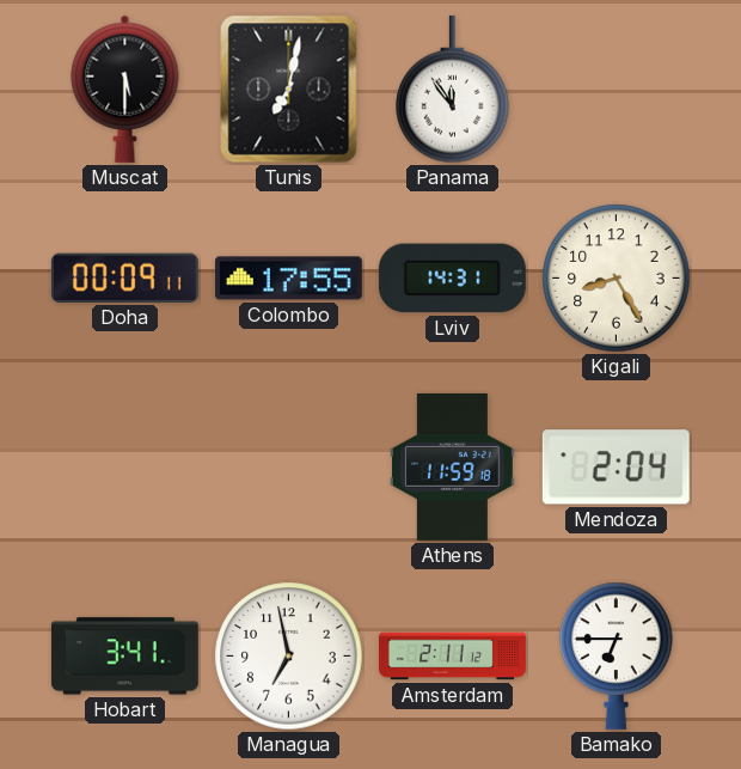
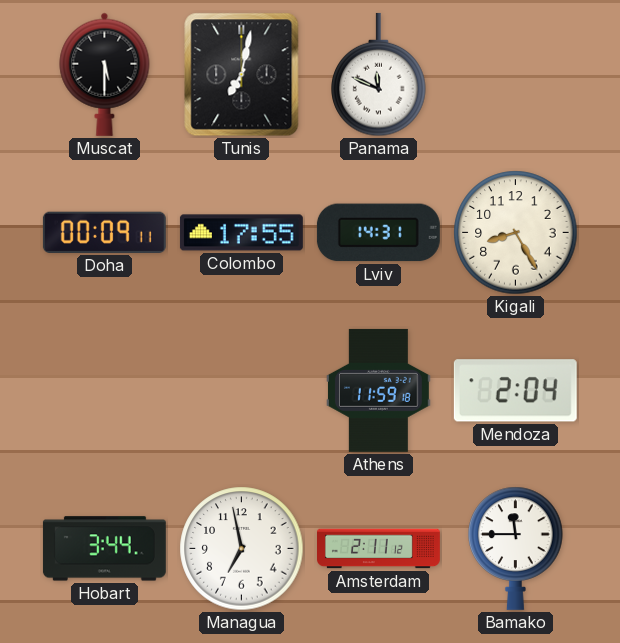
Panama: 11:54 -> 11:49
Hobart: 3:41 -> 3:44
Bamako: 6:45 -> 11:45
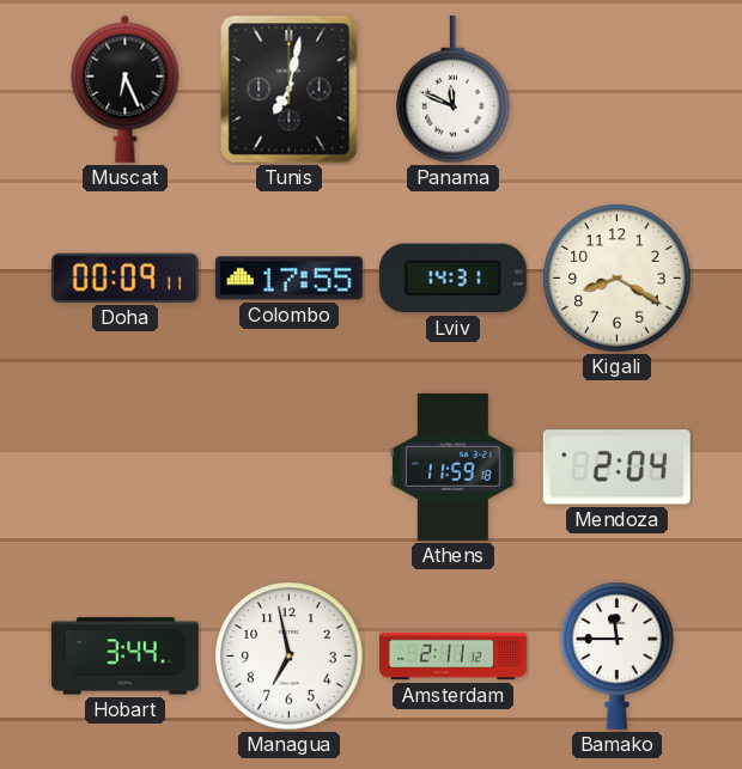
Muscat: 5:30 -> 6:26
Kigali: 8:25 -> 8:20
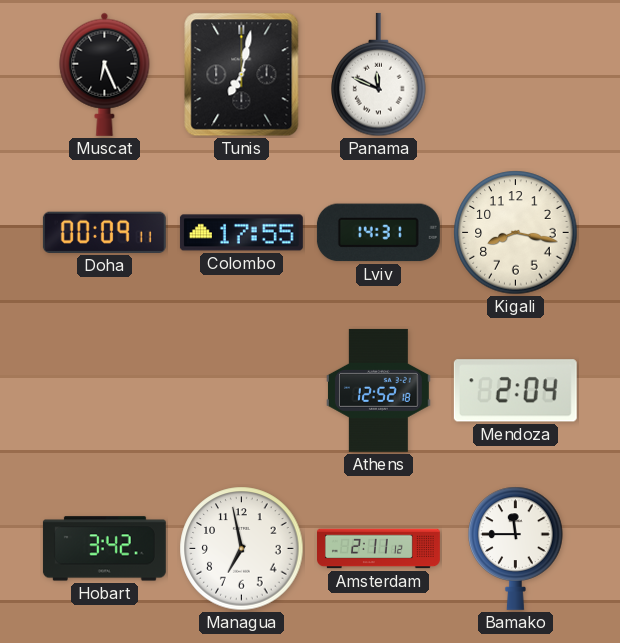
Kigali: 8:20 -> 8:17
Athens: 11:59 -> 12:52
Hobart: 3:44 -> 3:42
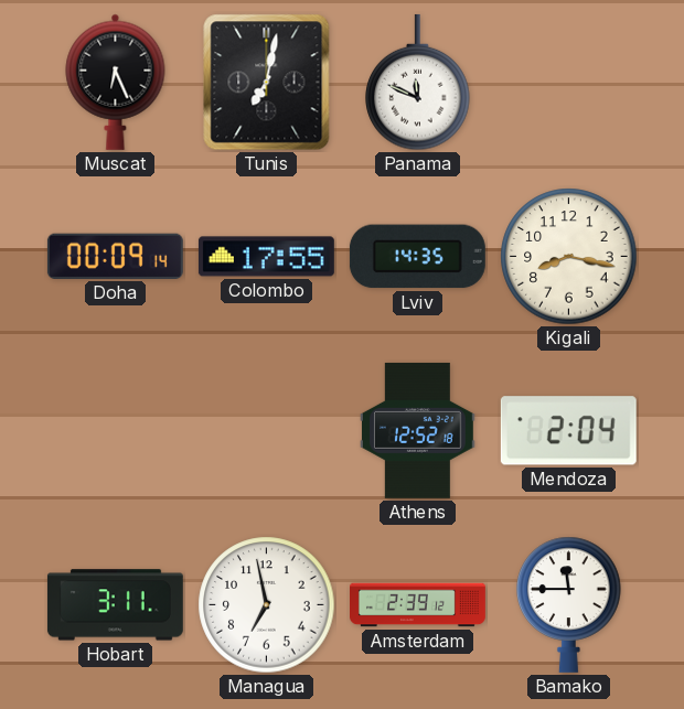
Doha: 00:09:11 -> 00:09:14
Lviv: 14:31 -> 14:35
Hobart: 3:42 -> 3:11
Amsterdam: 2:11 -> 2:39
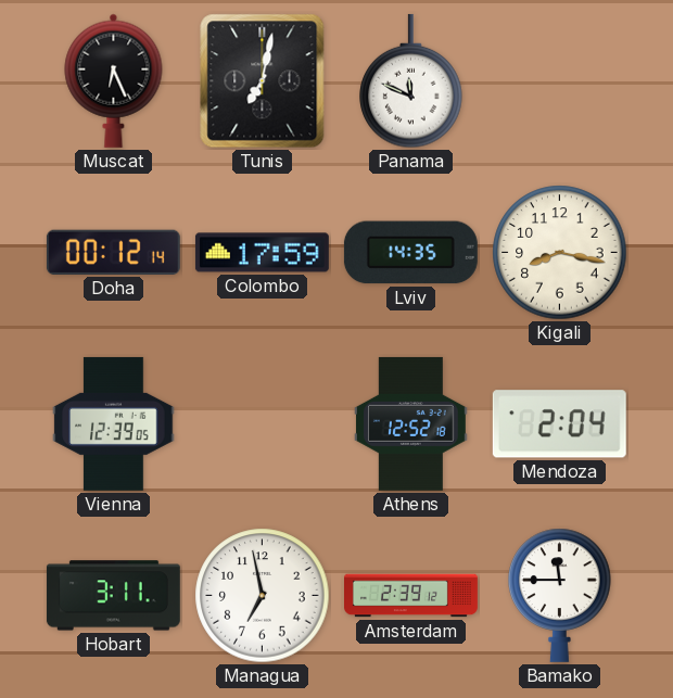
Doha: 00:09 -> 00:12
Colombo: 17:55 -> 17:59
Vienna: none -> 12:39
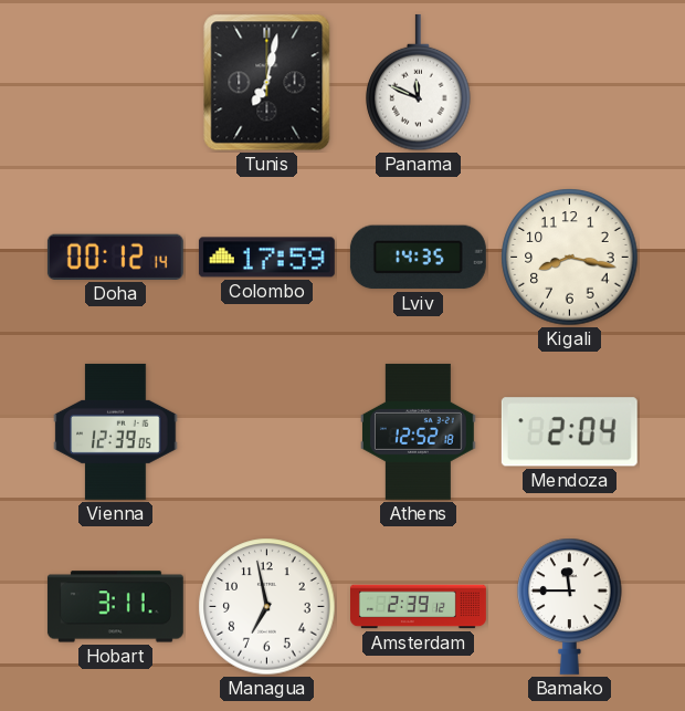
Muscat: 6:26 -> none
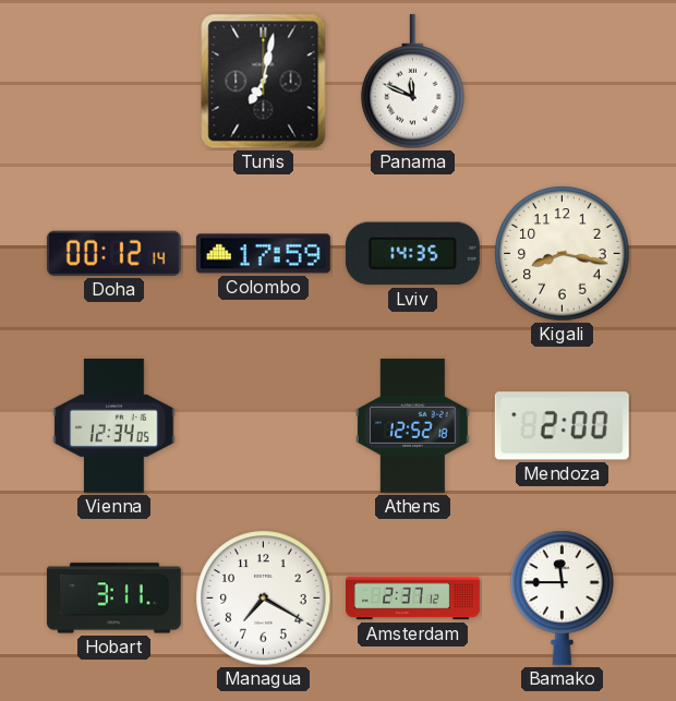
Vienna: 12:39 -> 12:34
Mendoza: 2:04 -> 2:00
Managua: 6:58 -> 7:20
Amsterdam: 2:39 -> 2:37
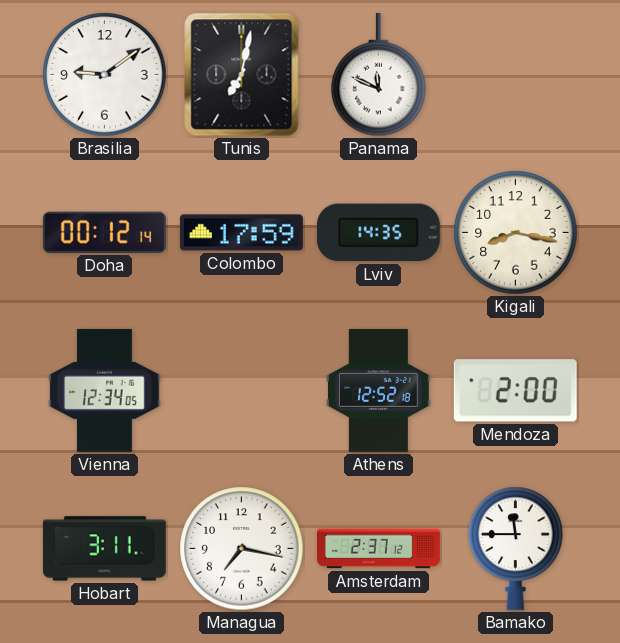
Brasilia: none -> 9:09
Managua: 7:20 -> 7:17
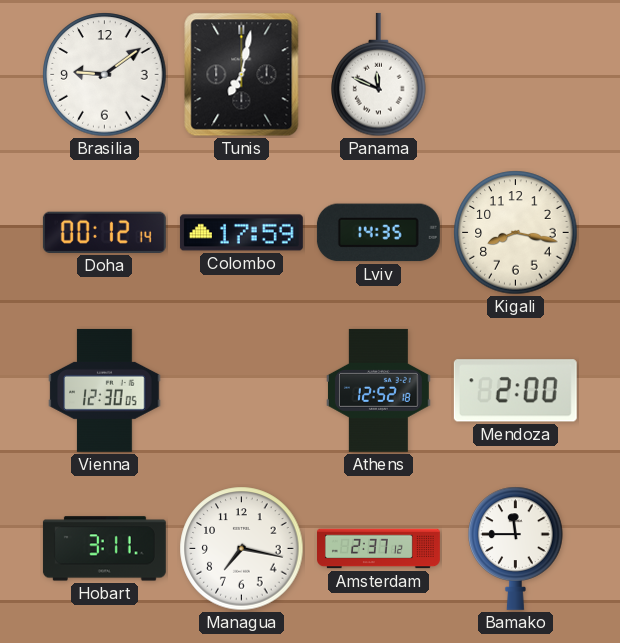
Vienna: 12:34 -> 12:30
